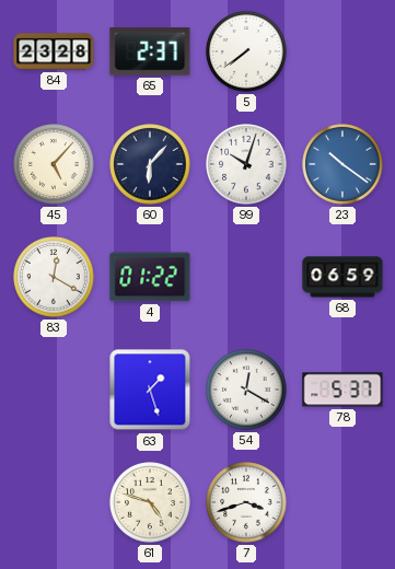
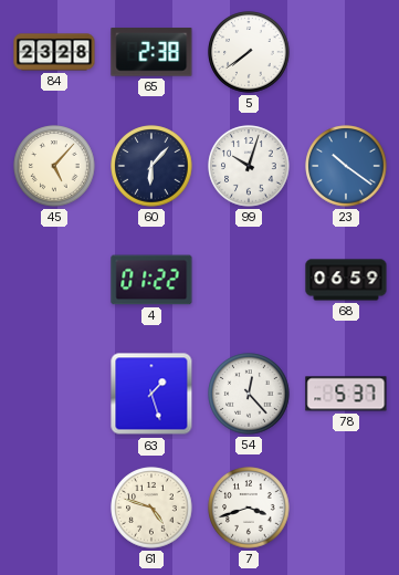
65: 2:37 -> 2:38
83: 12:20 -> none
54: 12:20 -> 12:23
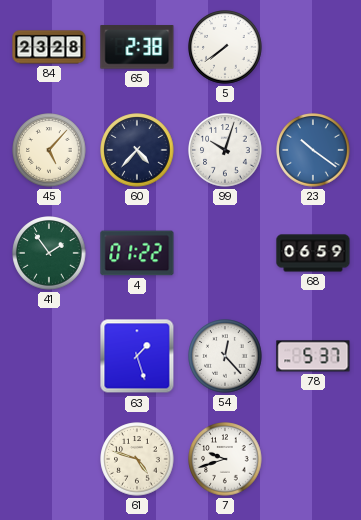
60: 6:07 -> 4:37
41: none -> 1:54
7: 3:42 -> 9:42
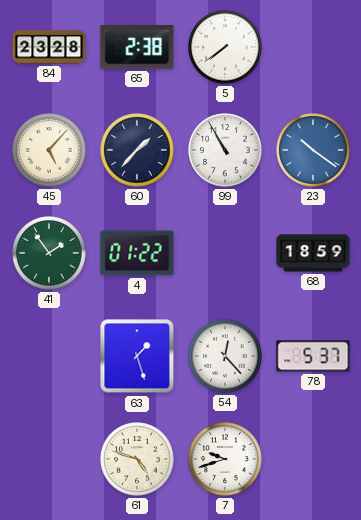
60: 4:37 -> 1:37
99: 10:03 -> 10:55
68: 06:59 -> 18:59
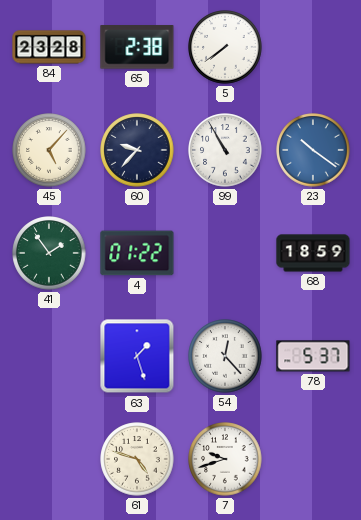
60: 1:37 -> 9:37
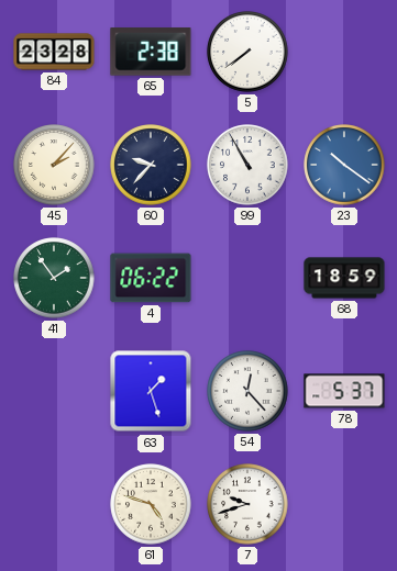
45: 5:07 -> 2:07
4: 01:22 -> 06:22
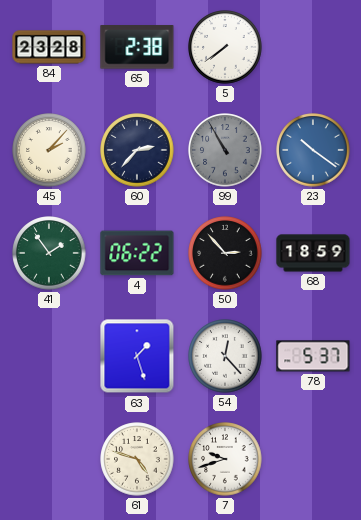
60: 9:37 -> 2:37
99 dial: white -> grey
50: none -> 2:53
